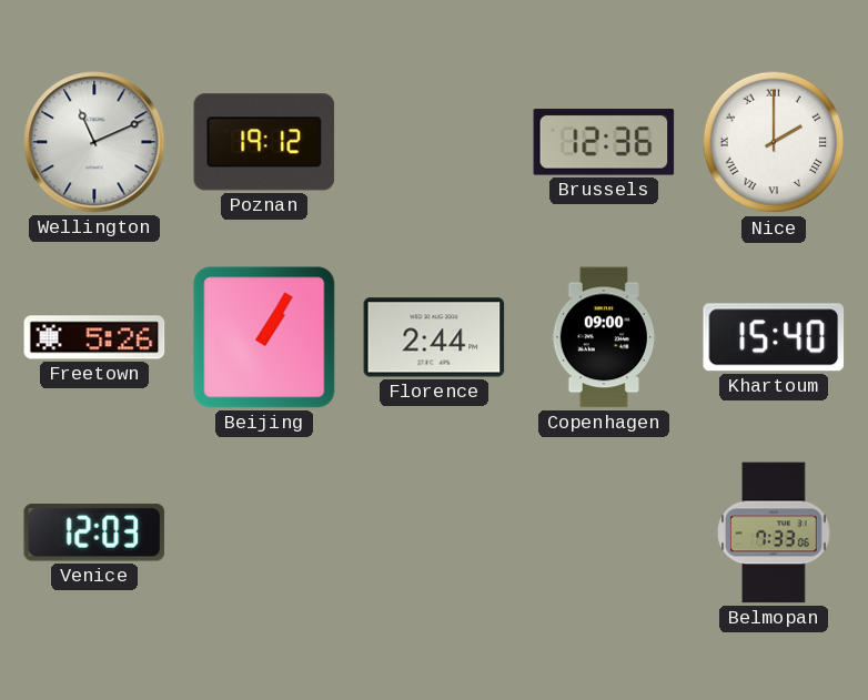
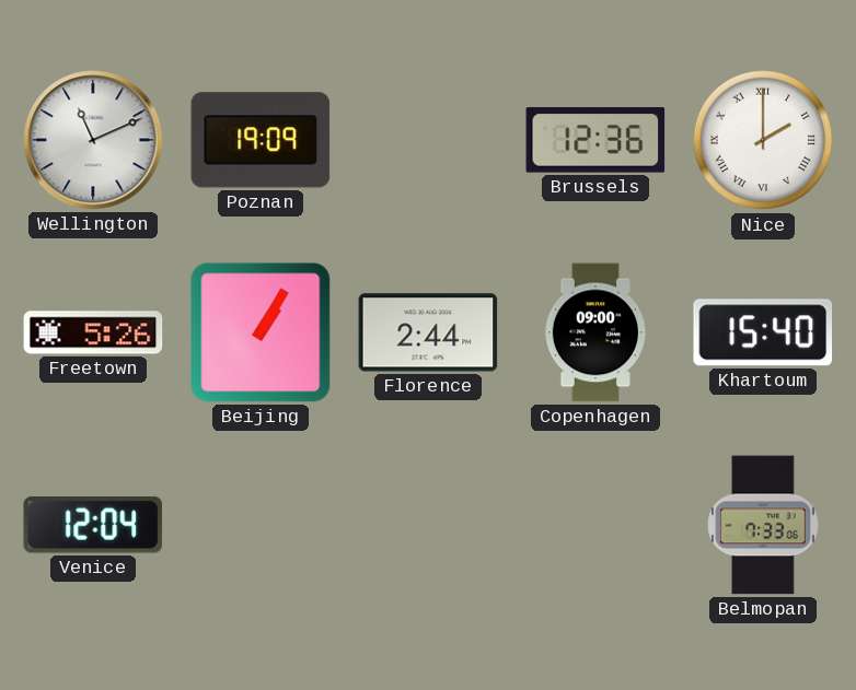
Poznan: 19:12 -> 19:09
Venice: 12:03 -> 12:04
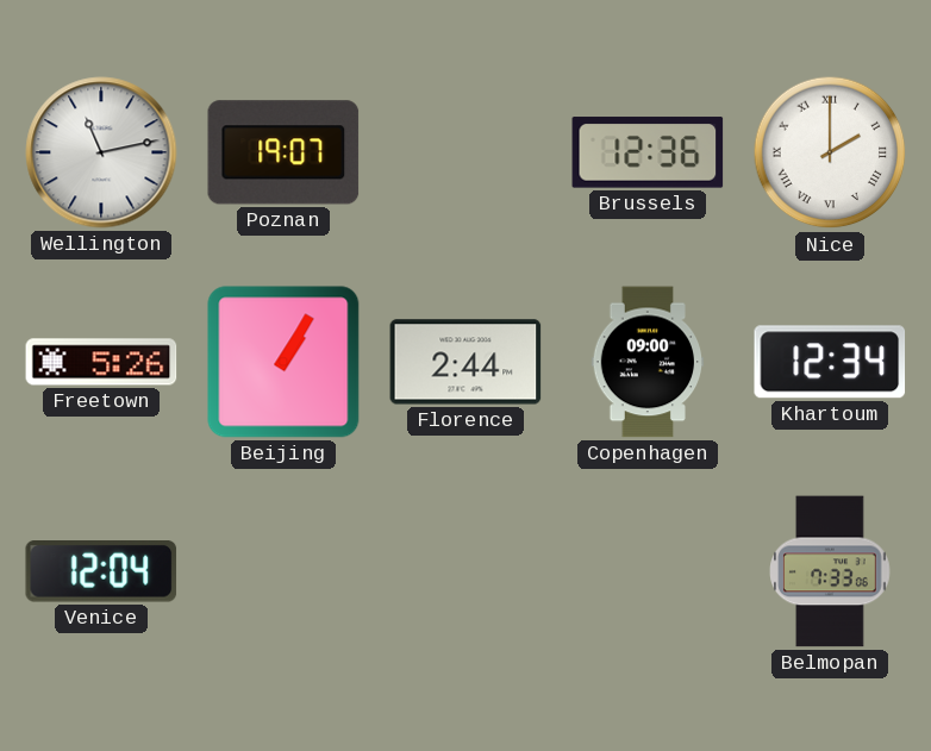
Wellington: 11:11 -> 11:13
Poznan: 19:09 -> 19:07
Khartoum: 15:40 -> 12:34
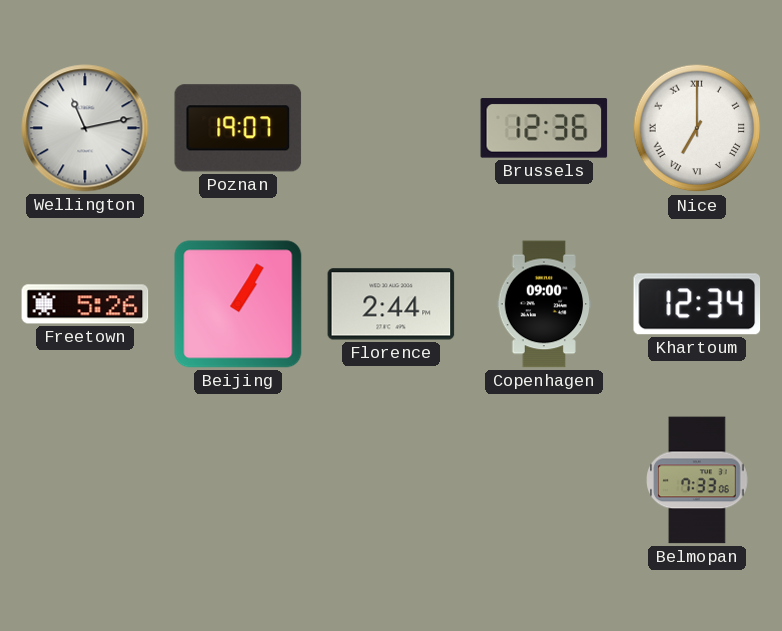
Nice: 2:00 -> 7:00
Venice: 12:04 -> none
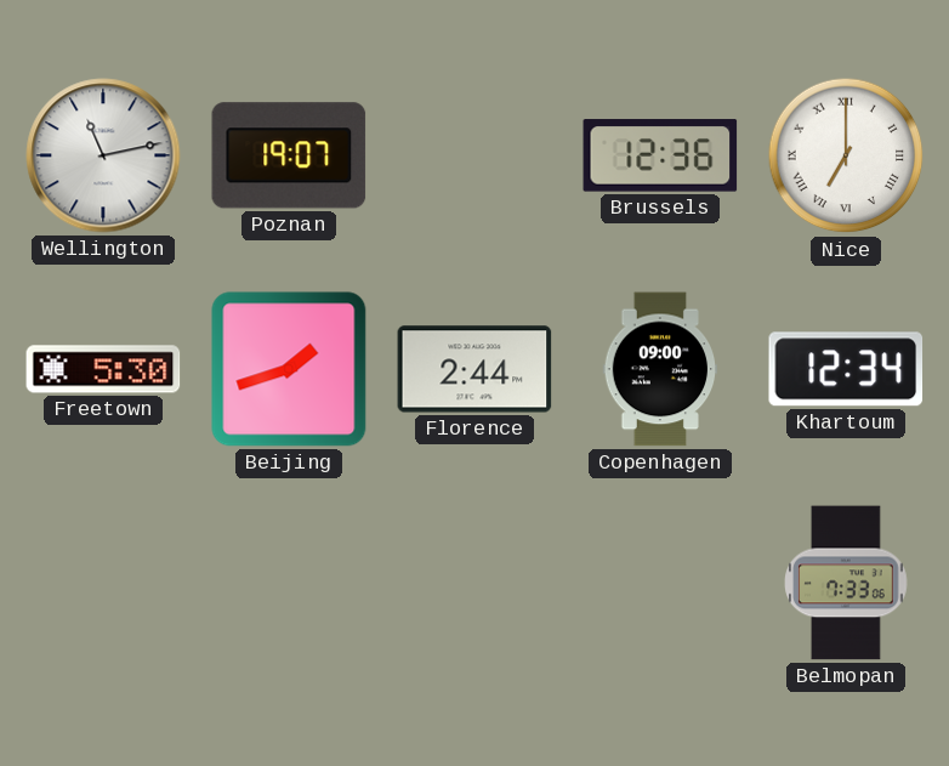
Freetown: 5:26 -> 5:30
Beijing: 1:05 -> 1:42
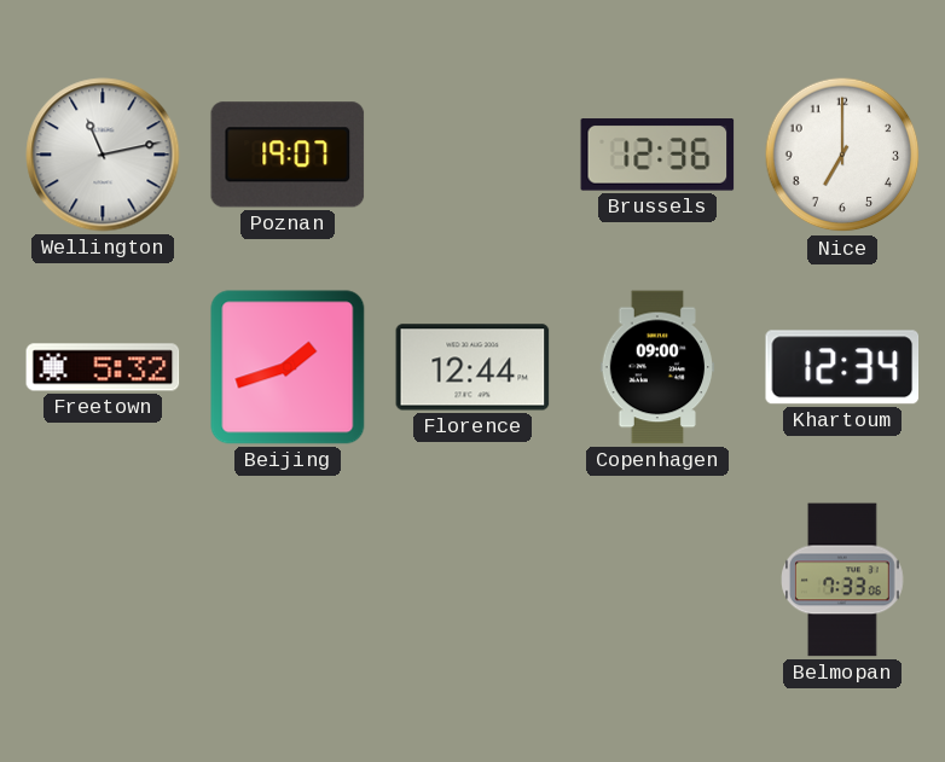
Nice numerals: Roman -> Arabic
Freetown: 5:30 -> 5:32
Florence: 2:44 -> 12:44
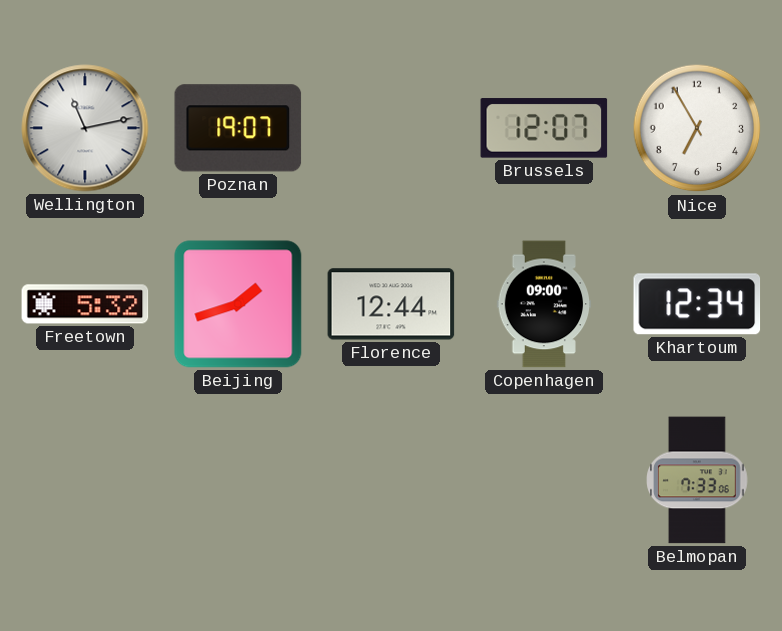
Brussels: 12:36 -> 12:07
Nice: 7:00 -> 6:55
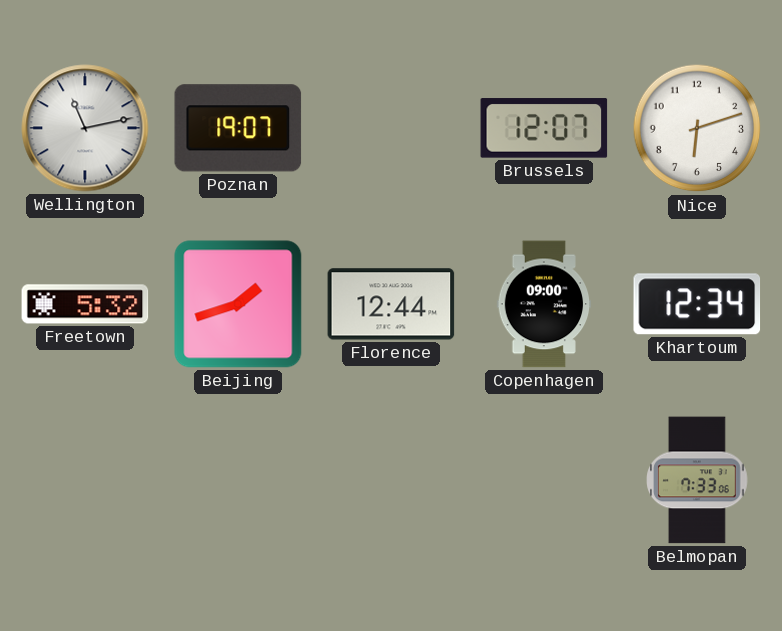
Nice: 6:55 -> 6:12
